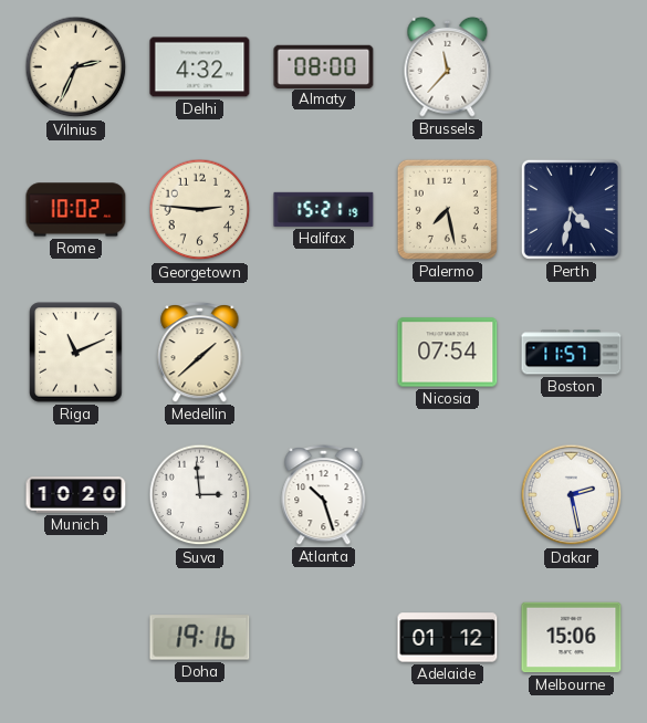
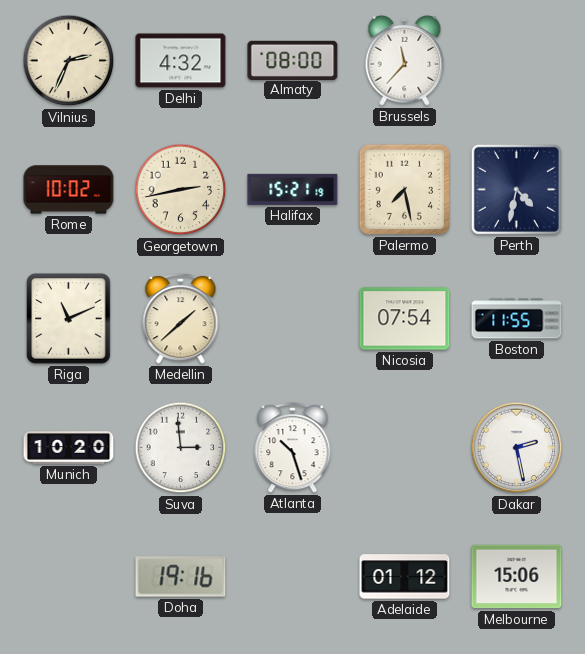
Georgetown: 2:46 -> 2:43
Boston: 11:57 -> 11:55
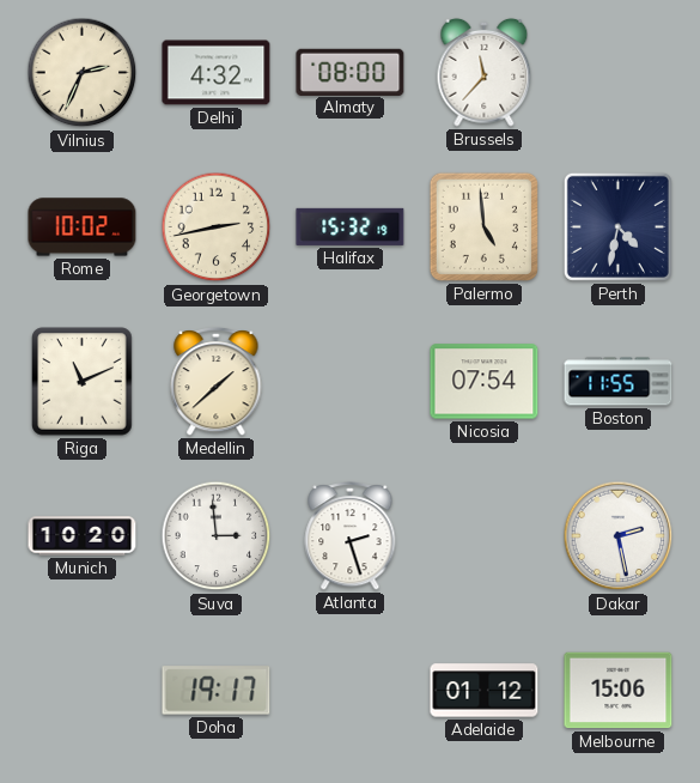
Halifax: 15:21 -> 15:32
Palermo: 7:28 -> 4:59
Atlanta: 10:27 -> 2:27
Doha: 19:16 -> 19:17
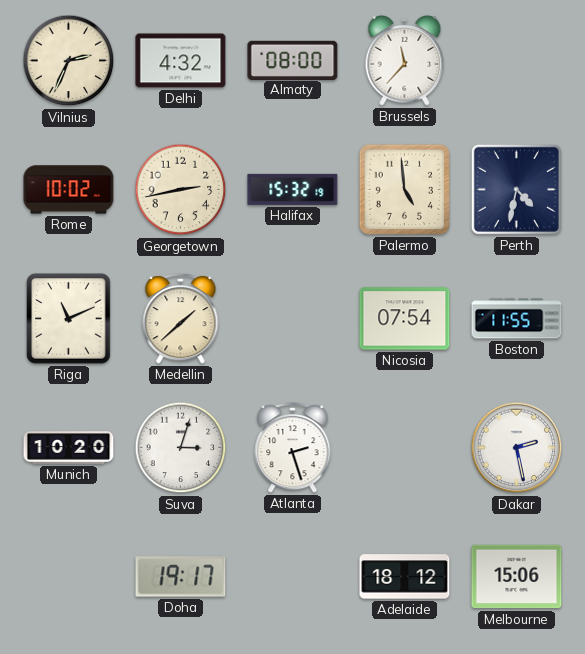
Suva: 2:59 -> 3:03
Adelaide: 01:12 -> 18:12
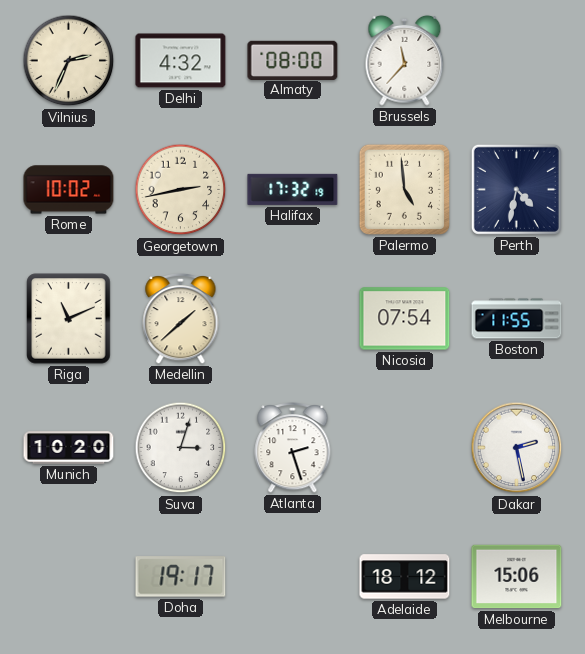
Halifax: 15:32 -> 17:32
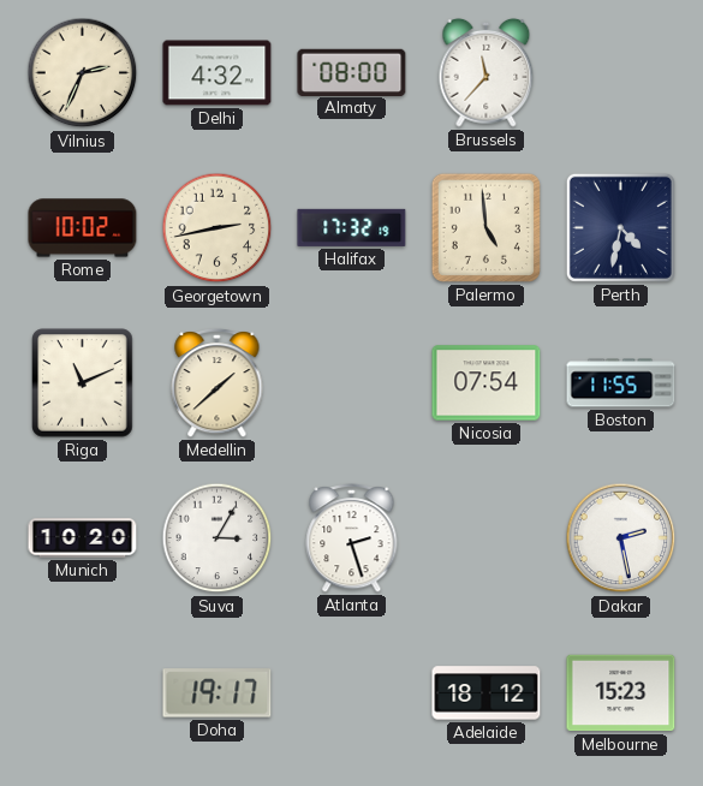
Suva: 3:03 -> 3:05
Melbourne: 15:06 -> 15:23
